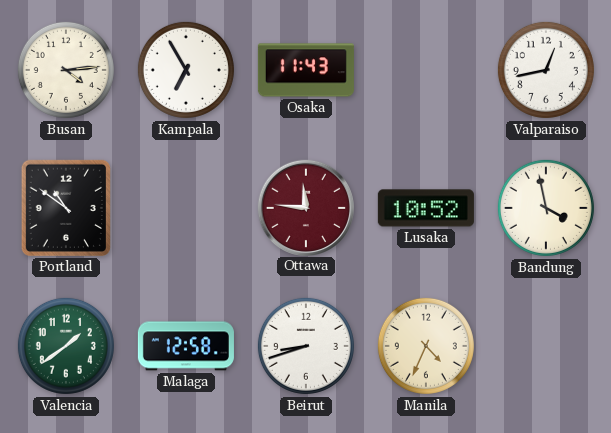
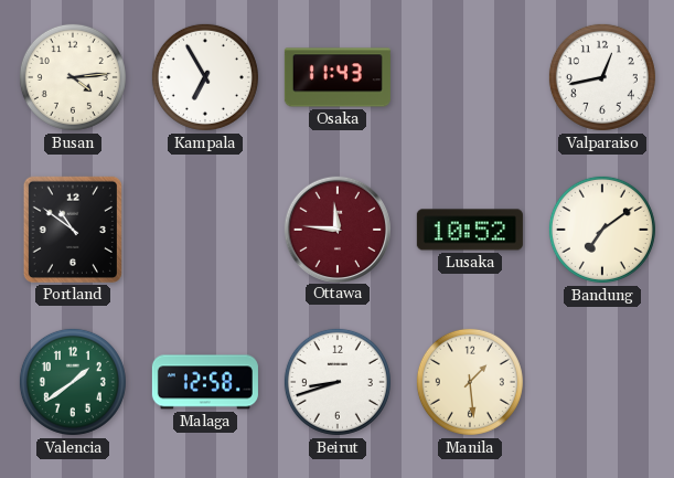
Bandung: 3:58 -> 7:09
Manila: 4:34 -> 1:29
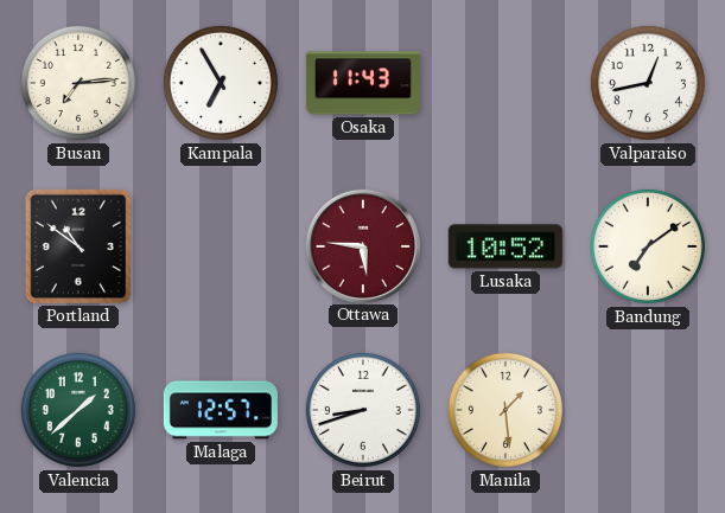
Busan: 4:14 -> 7:14
Ottawa: 11:46 -> 5:46
Valencia: 1:39 -> 1:38
Malaga: 12:58 -> 12:57
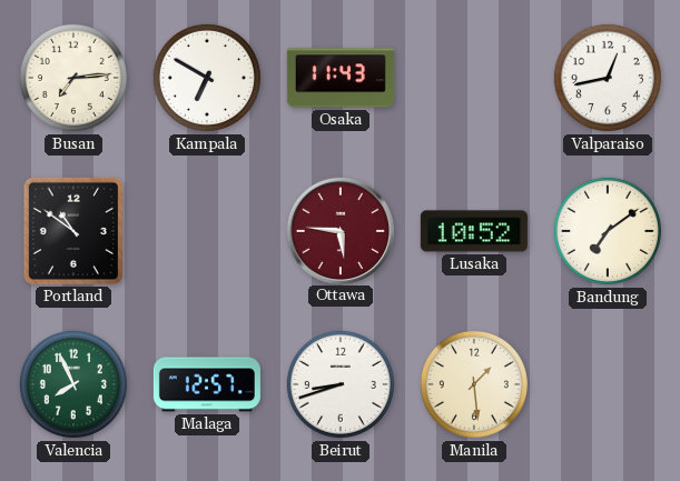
Kampala: 6:55 -> 6:50
Valencia: 1:38 -> 7:56
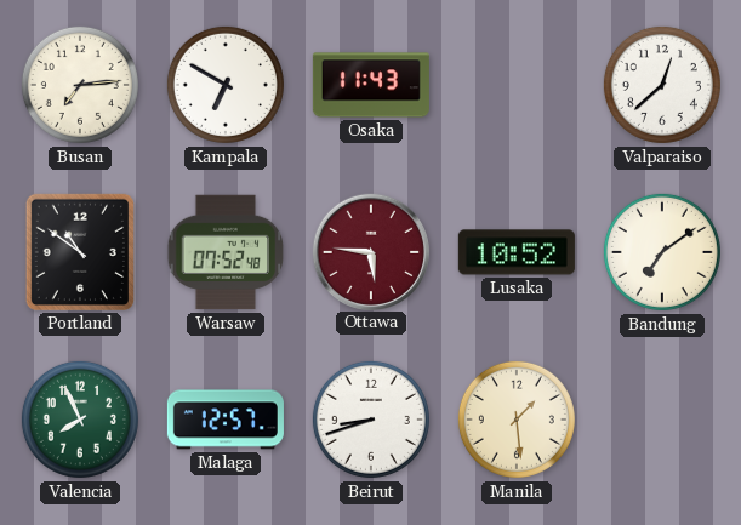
Valparaiso: 12:43 -> 12:38
Warsaw: none -> 07:52
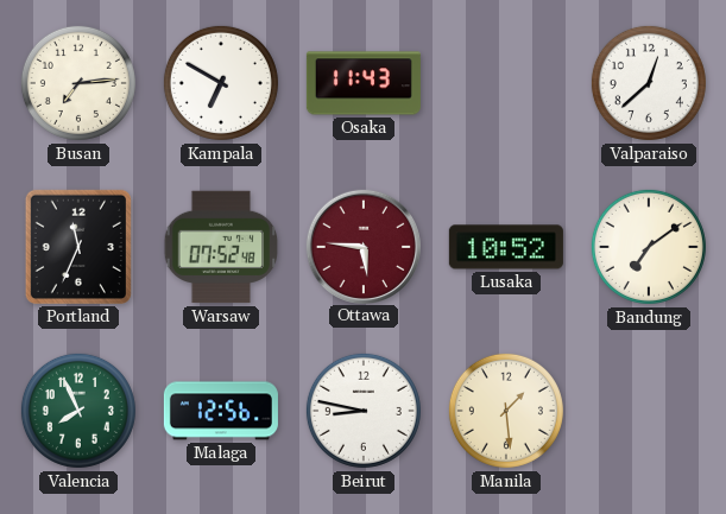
Portland: 10:51 -> 11:34
Malaga: 12:57 -> 12:56
Beirut: 8:42 -> 8:47
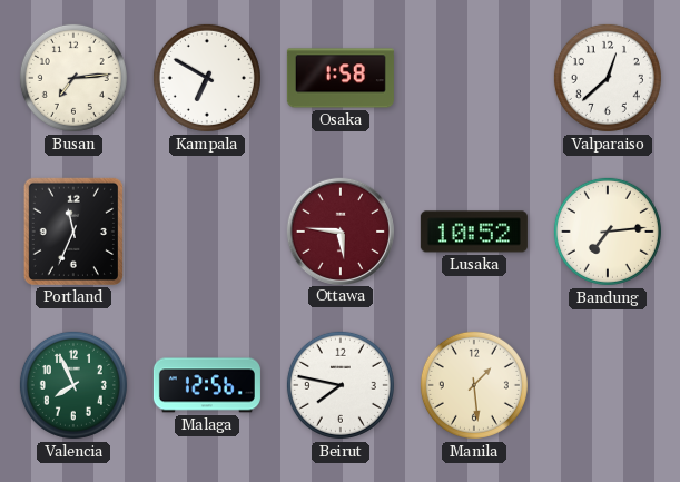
Osaka: 11:43 -> 1:58
Warsaw: 07:52 -> none
Bandung: 7:09 -> 7:14
Beirut: 8:47 -> 7:47
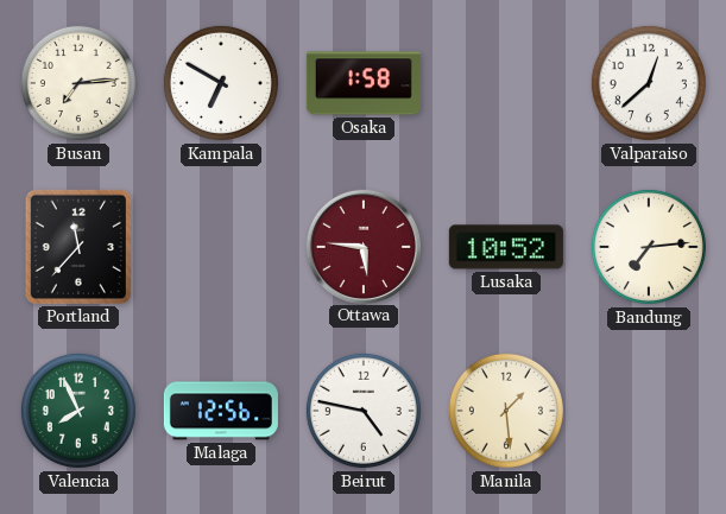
Portland: 11:34 -> 11:37
Beirut: 7:47 -> 4:47
